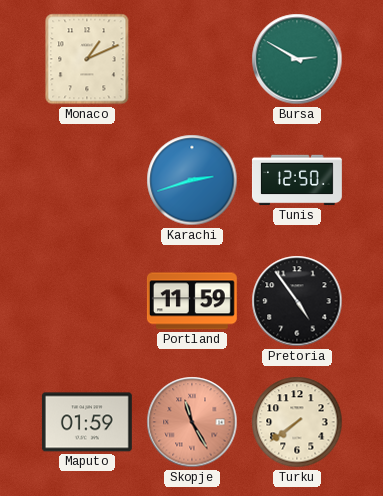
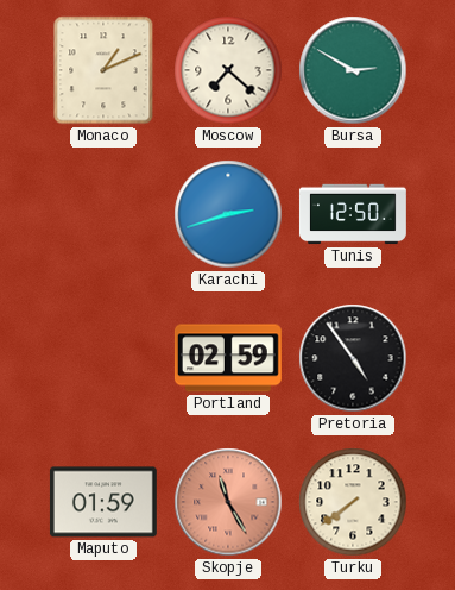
Moscow: none -> 7:22
Portland: 11:59 -> 02:59
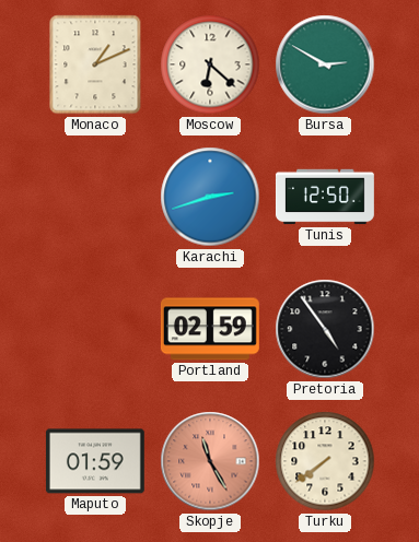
Moscow: 7:22 -> 6:22
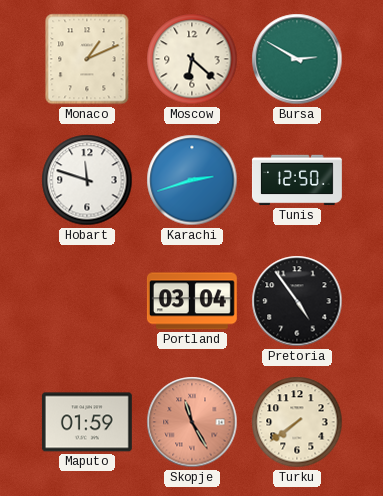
Hobart: none -> 11:48
Portland: 02:59 -> 03:04
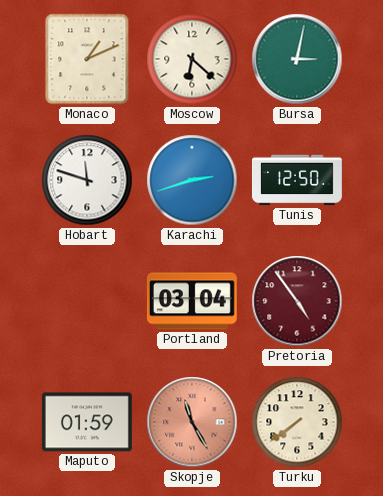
Bursa: 2:50 -> 3:02
Pretoria dial: black -> burgundy
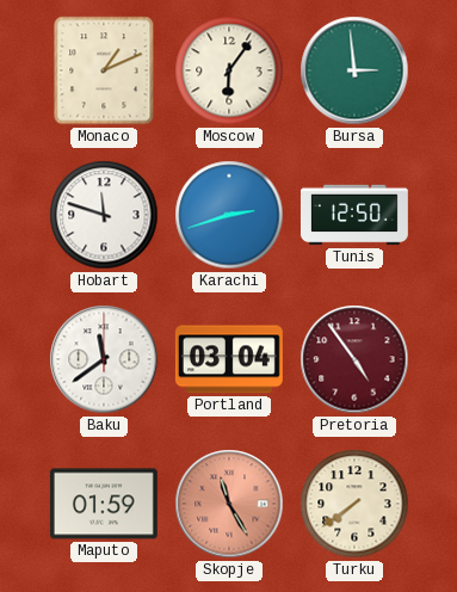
Moscow: 6:22 -> 6:06
Bursa: 3:02 -> 2:59
Baku: none -> 11:39
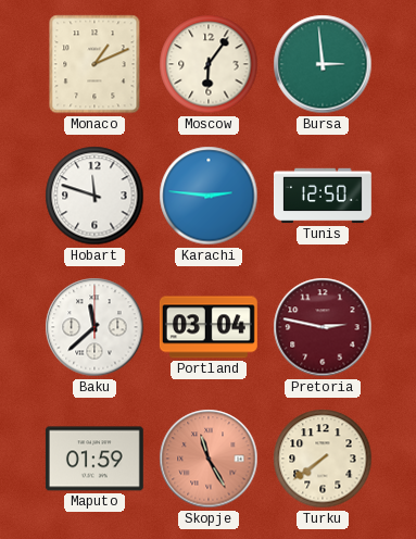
Karachi: 2:42 -> 2:46
Baku: 11:39 -> 11:38
Pretoria: 4:54 -> 2:47
